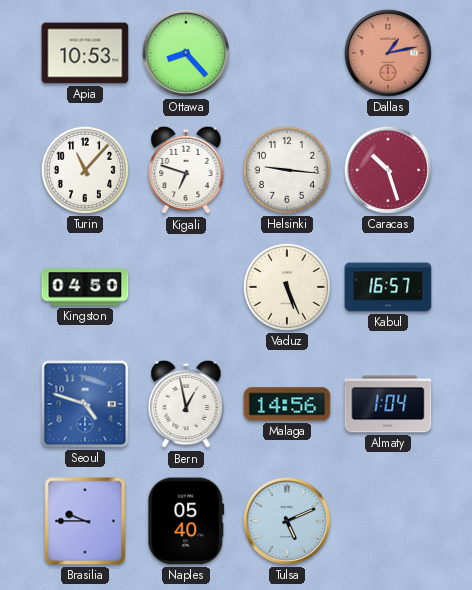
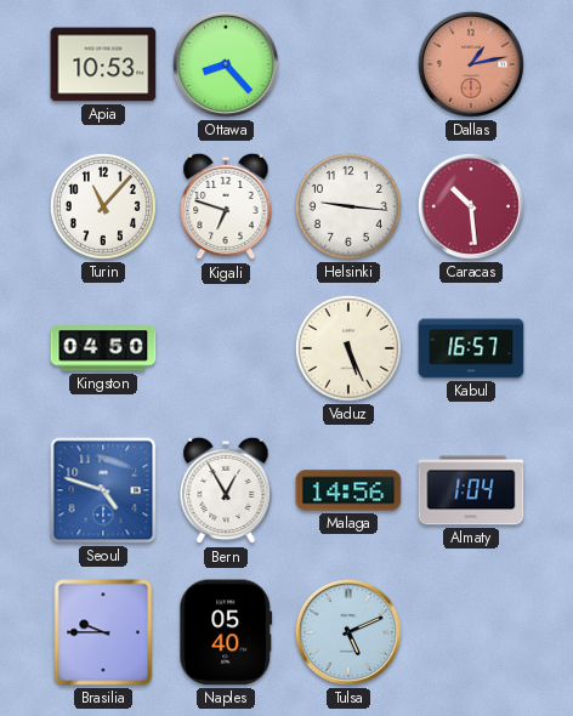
Caracas: 10:27 -> 10:29
Bern: 12:58 -> 12:55
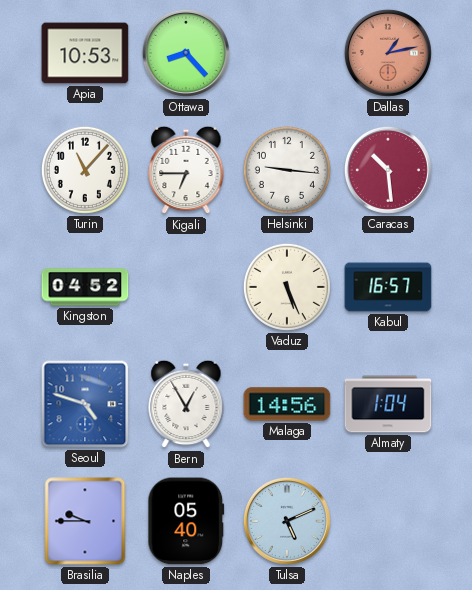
Kigali: 6:48 -> 6:45
Kingston: 04:50 -> 04:52
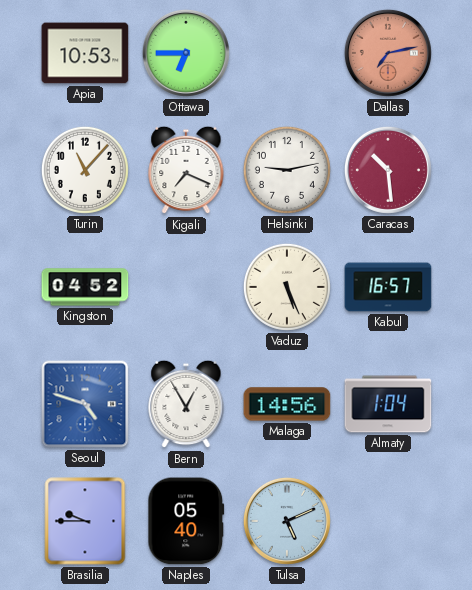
Ottawa: 8:23 -> 6:45
Dallas: 1:13 -> 7:13
Kigali: 6:45 -> 7:19
Helsinki: 9:16 -> 9:13
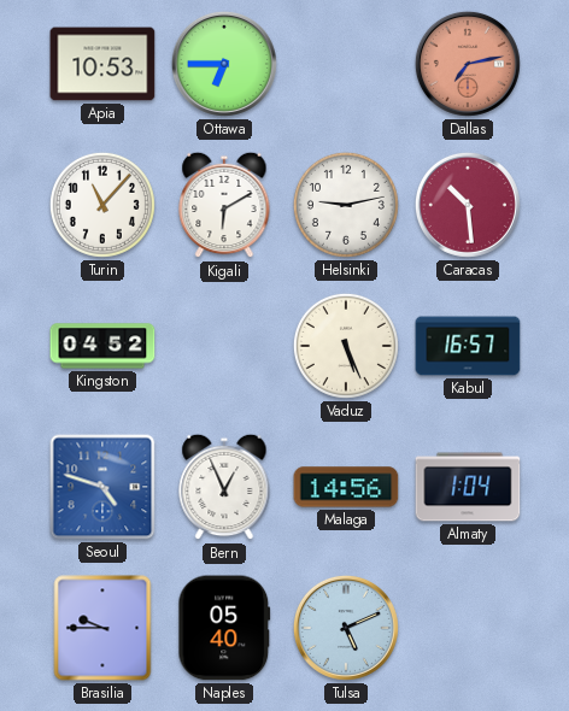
Kigali: 7:19 -> 6:10
Bern: 12:55 -> 12:56
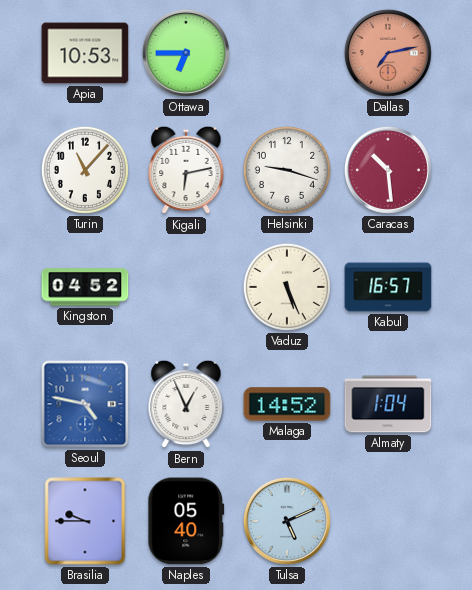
Kigali: 6:10 -> 6:13
Helsinki: 9:13 -> 9:18
Seoul: 4:48 -> 4:47
Malaga: 14:56 -> 14:52
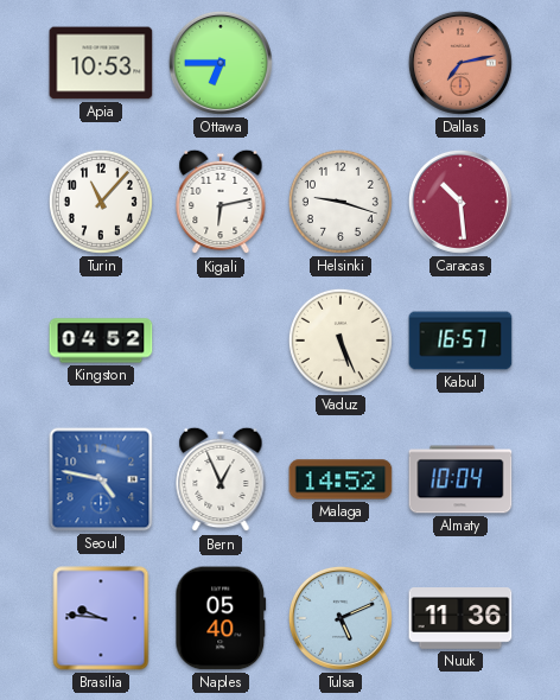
Almaty: 1:04 -> 10:04
Brasilia: 9:45 -> 9:46
Nuuk: none -> 11:36
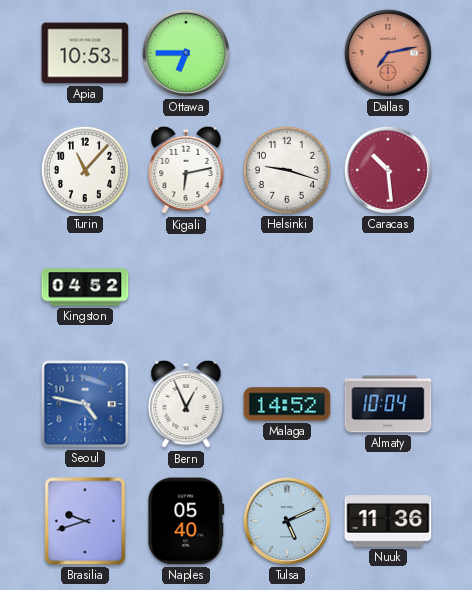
Vaduz: 5:26 -> none
Kabul: 16:57 -> none
Brasilia: 9:46 -> 9:42
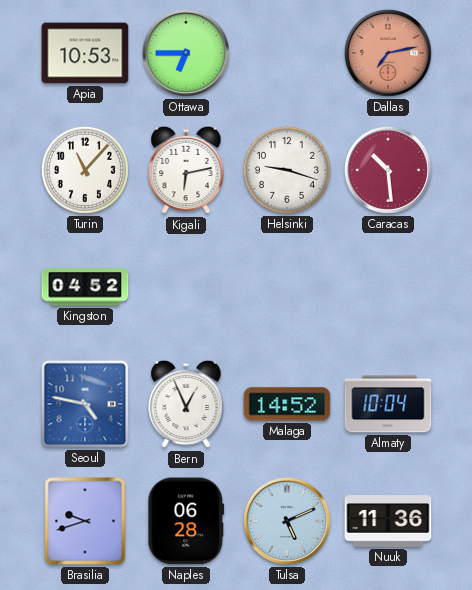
Naples: 05:40 -> 06:28
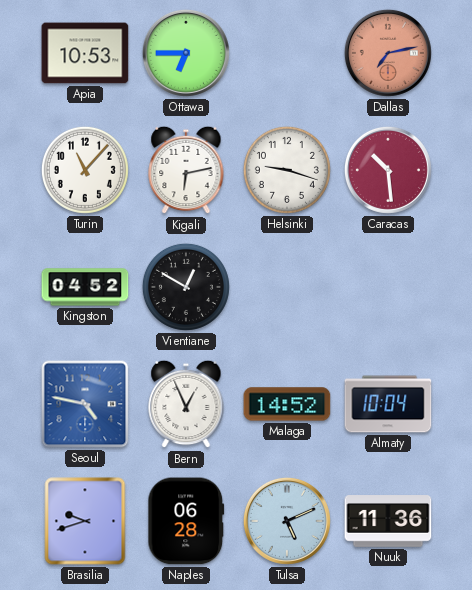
Vientiane: none -> 12:50
